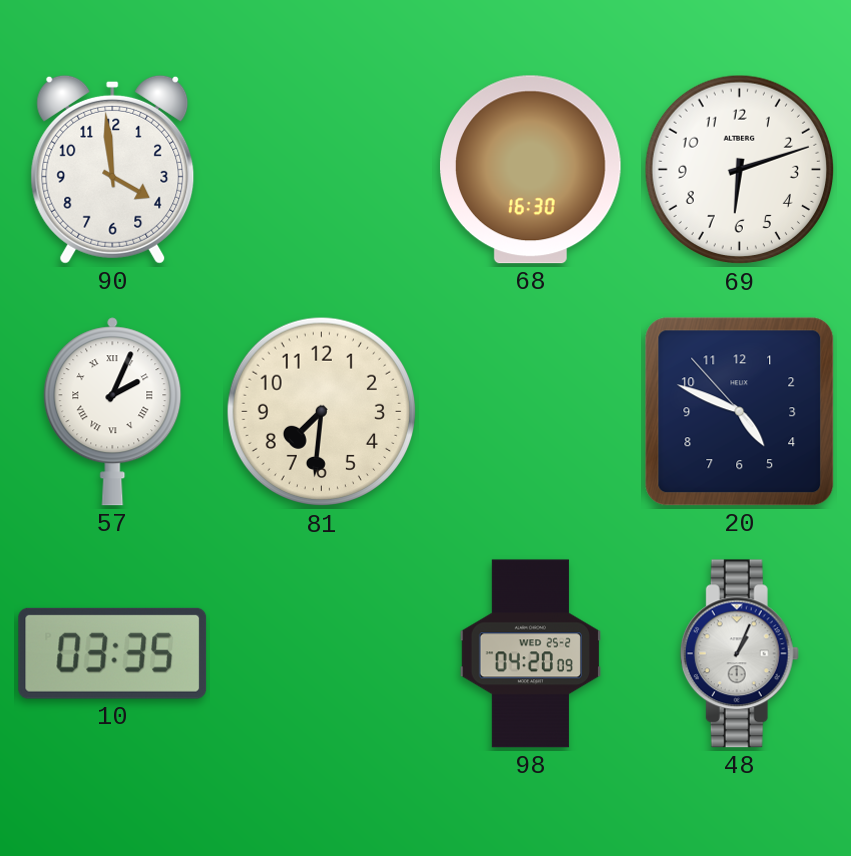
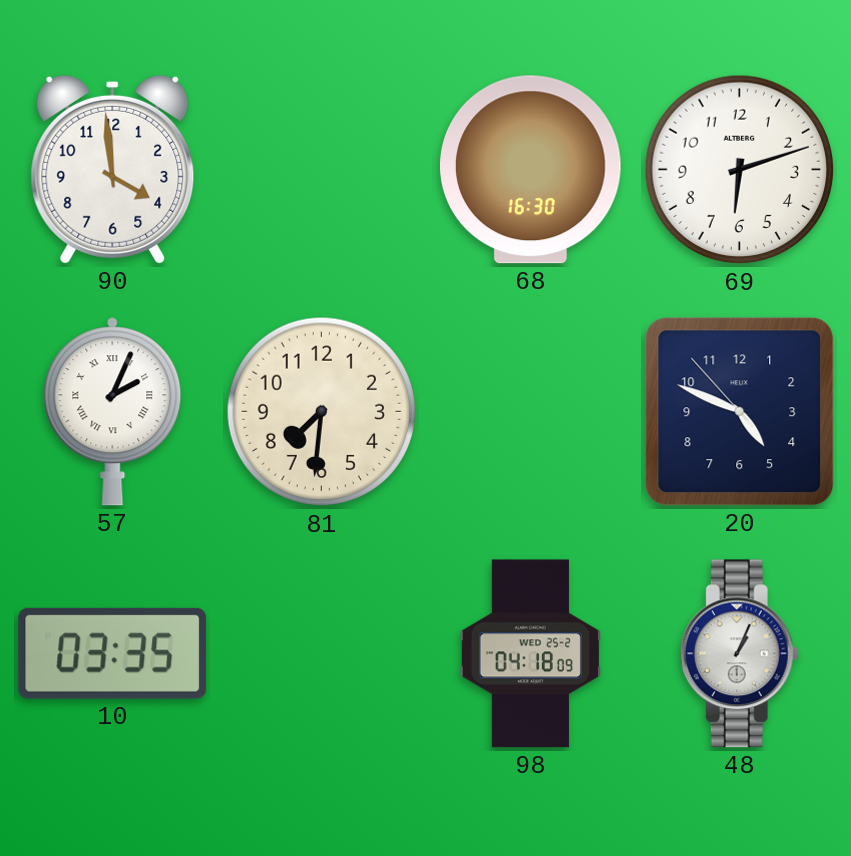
98: 04:20 -> 04:18
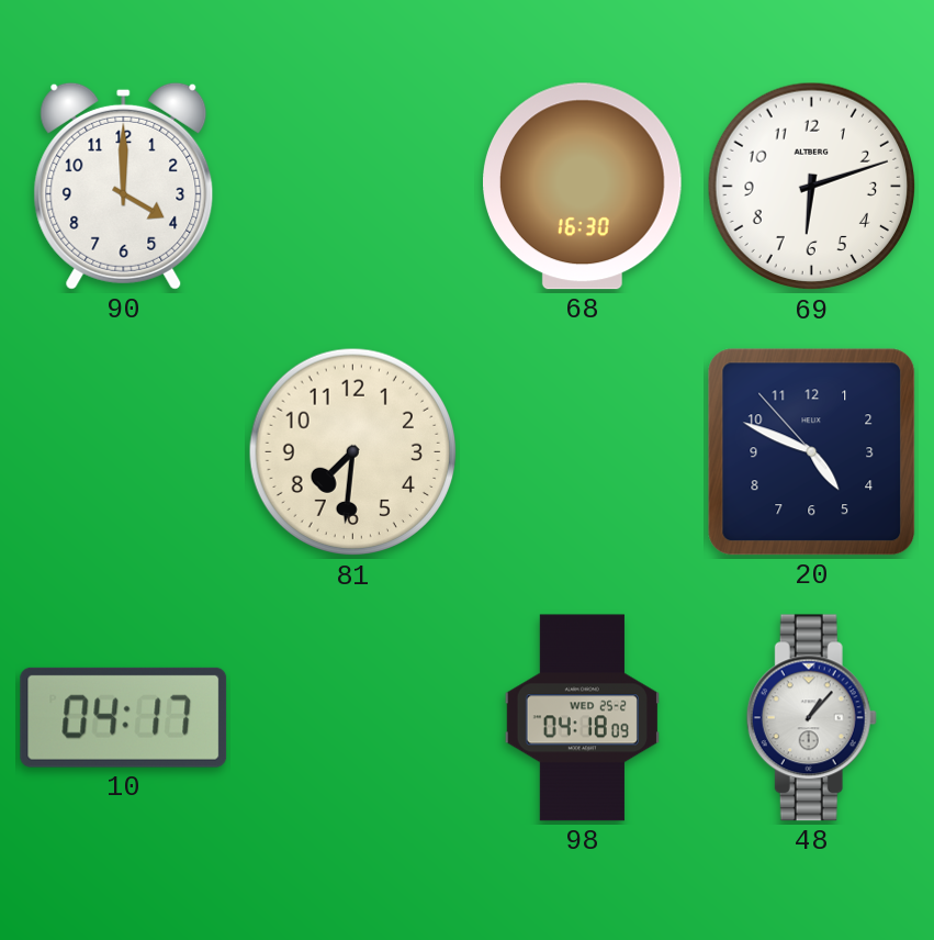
90: 3:59 -> 4:00
57: 2:04 -> none
10: 03:35 -> 04:17
48: 1:04 -> 1:07
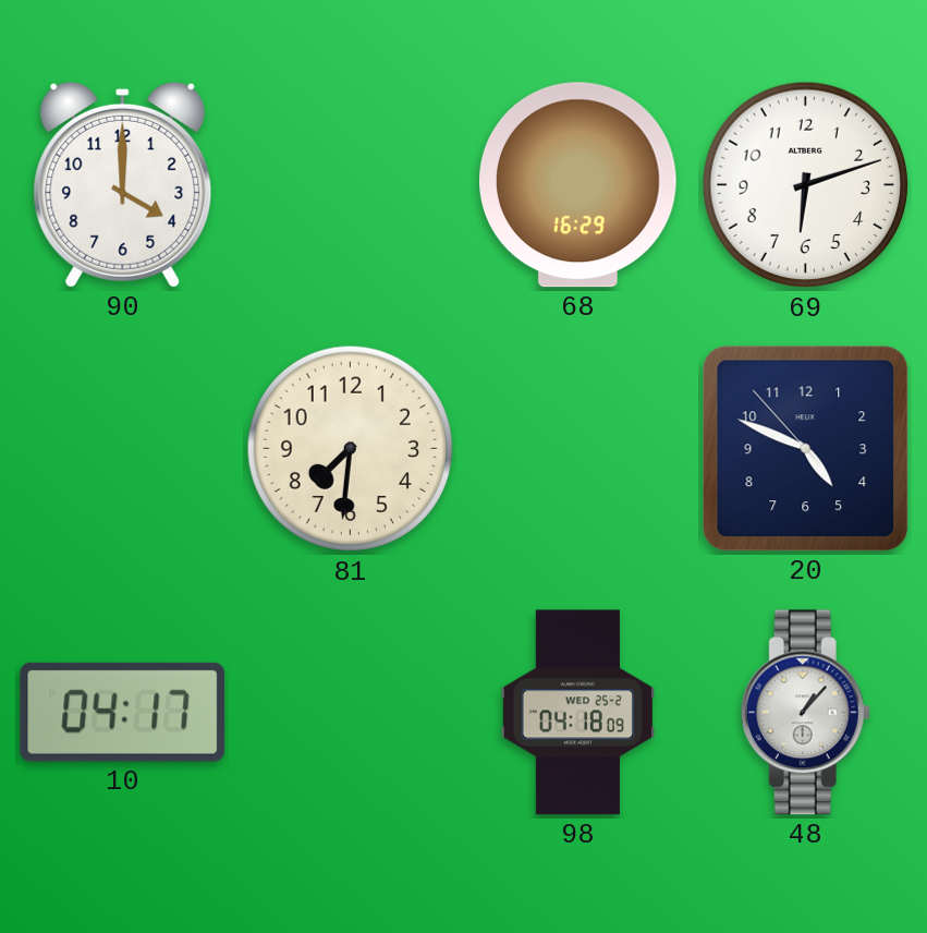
68: 16:30 -> 16:29
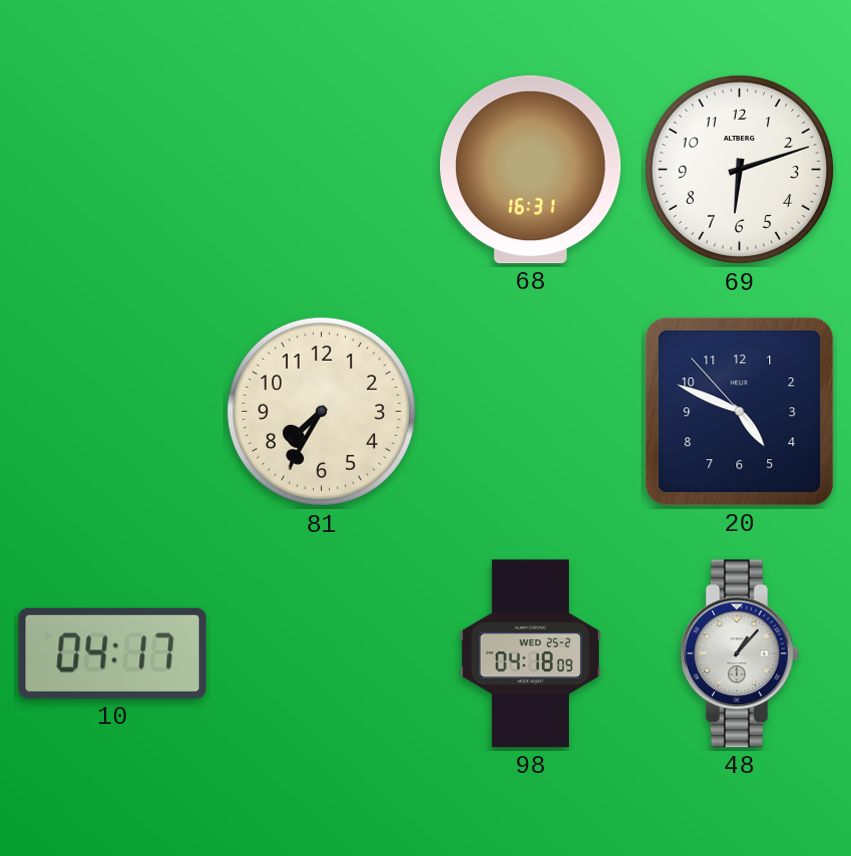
90: 4:00 -> none
68: 16:29 -> 16:31
81: 7:31 -> 7:35
